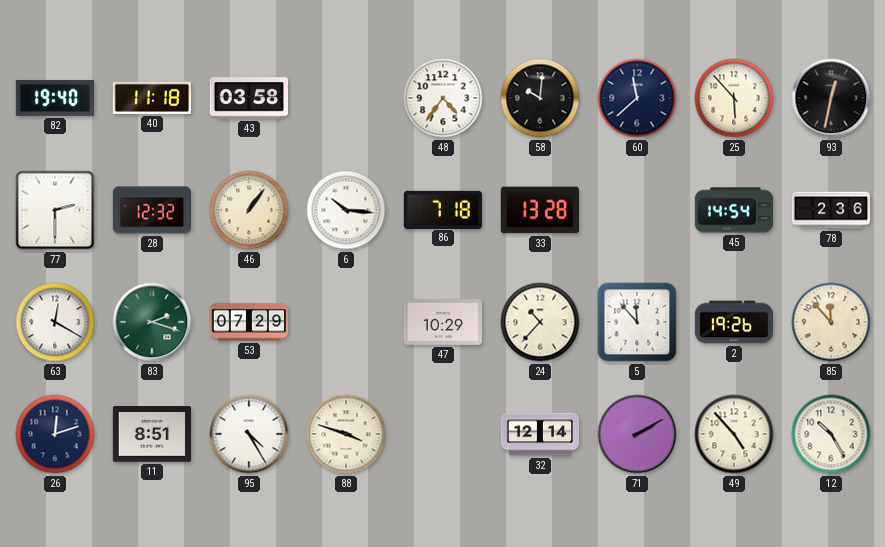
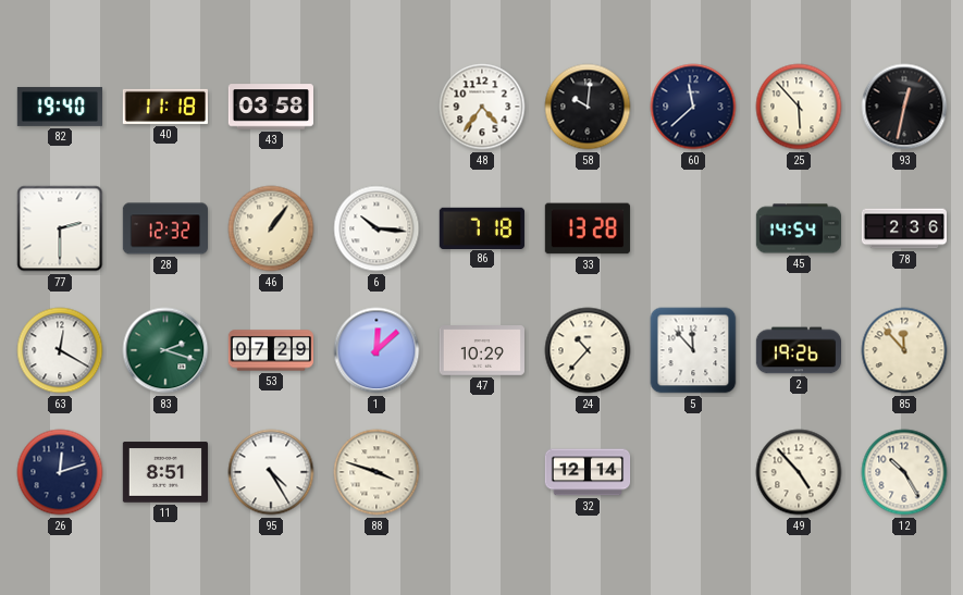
1: none -> 12:08
71: 2:10 -> none
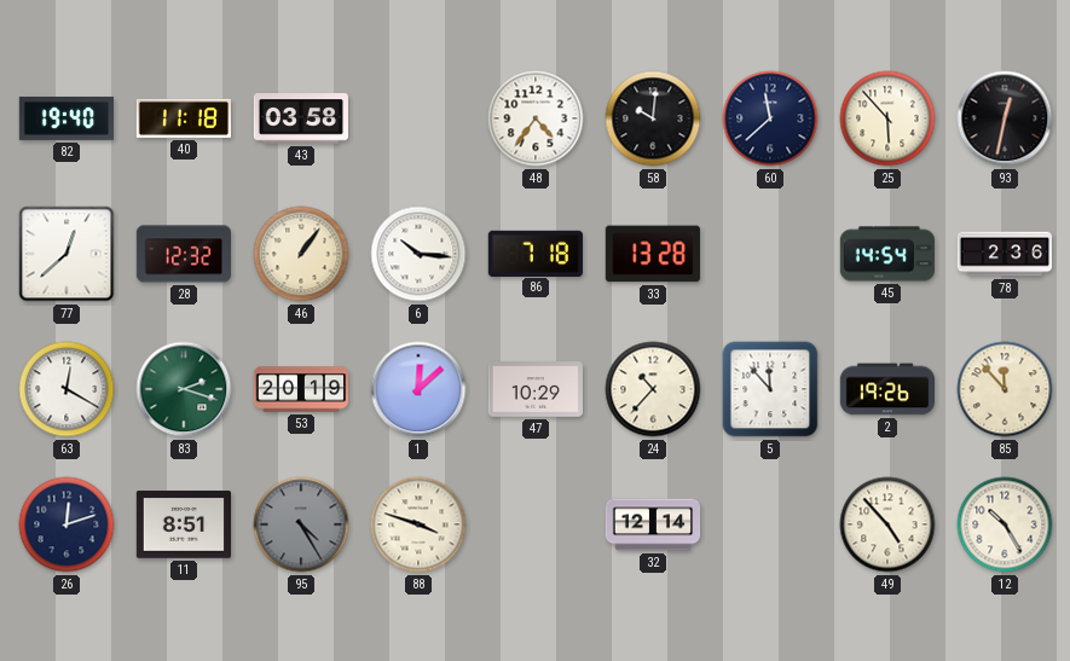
77: 2:30 -> 12:38
53: 07:29 -> 20:19
95 dial: white -> grey
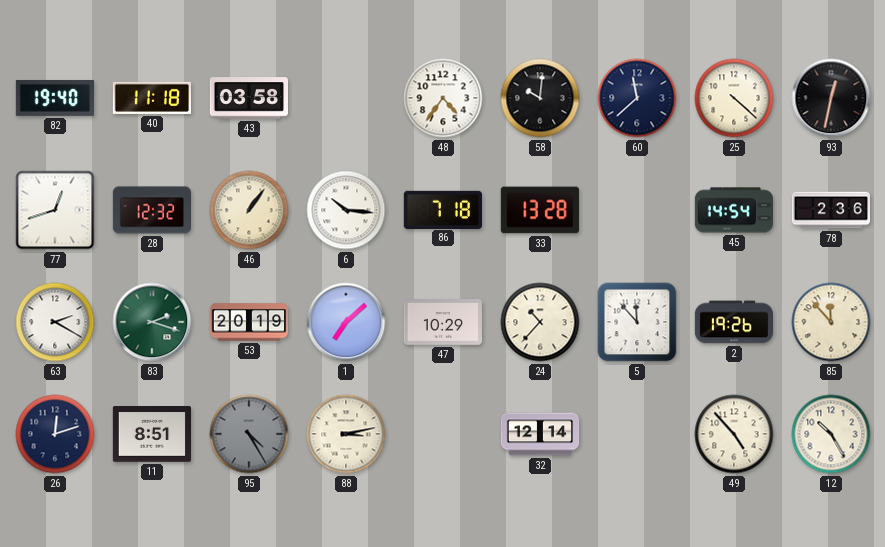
25: 5:53 -> 4:22
77: 12:38 -> 12:42
63: 12:20 -> 2:20
1: 12:08 -> 7:08
88: 3:48 -> 3:13
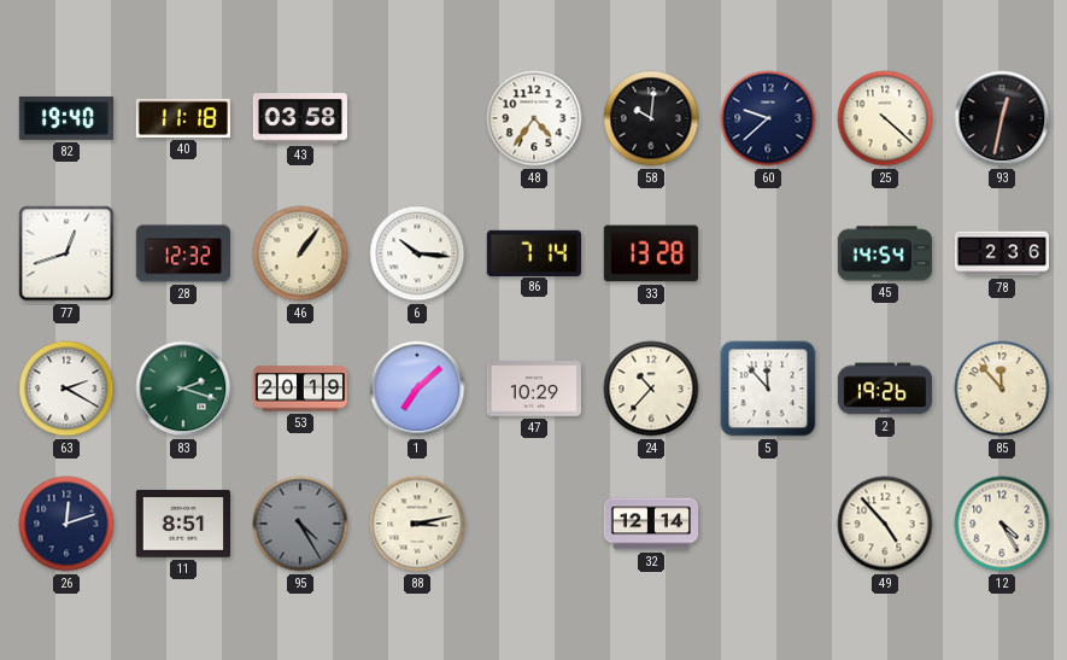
60: 11:38 -> 9:38
86: 7:18 -> 7:14
12: 10:25 -> 4:25
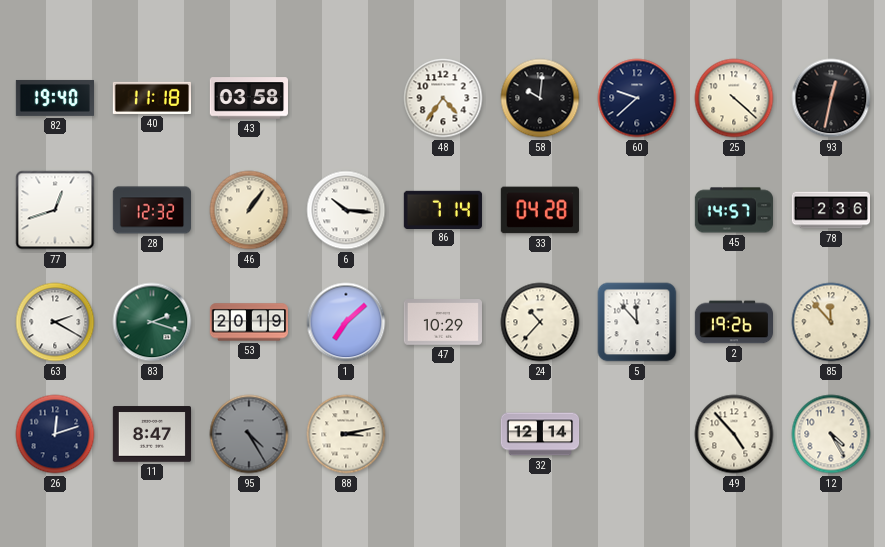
33: 13:28 -> 04:28
45: 14:54 -> 14:57
11: 8:51 -> 8:47
